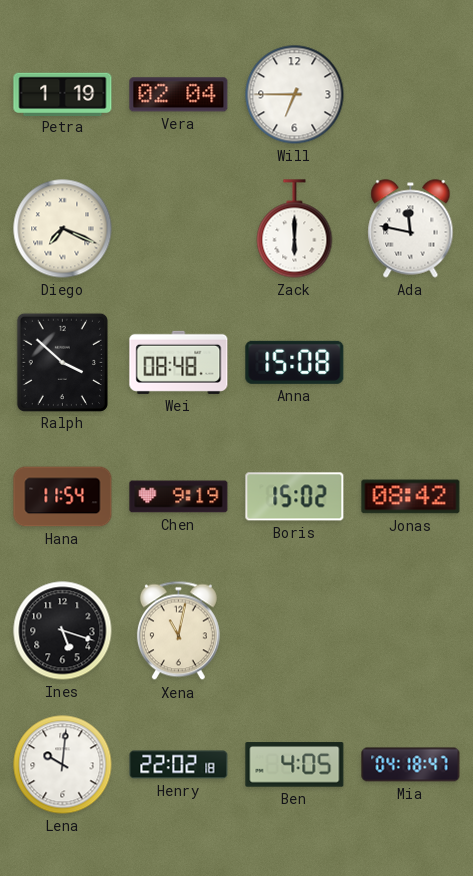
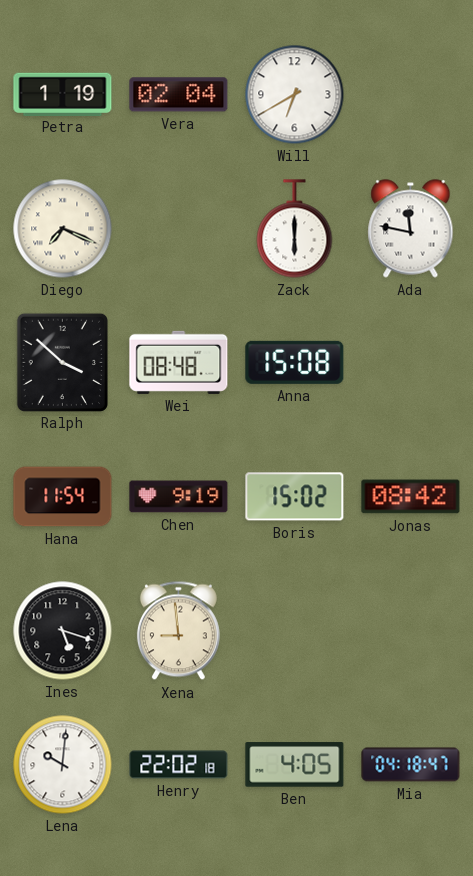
Will: 6:45 -> 6:40
Xena: 11:02 -> 8:59
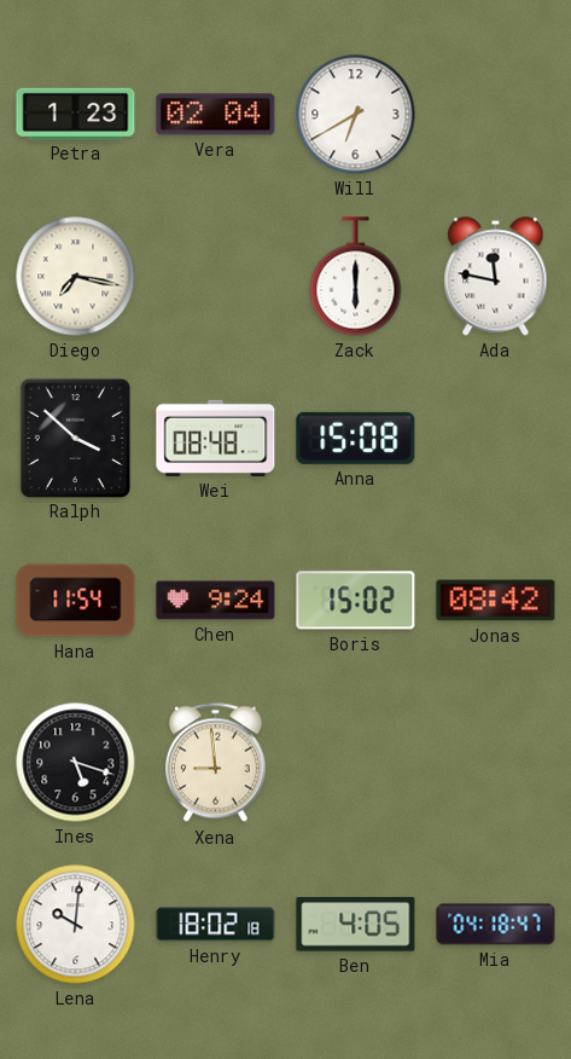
Petra: 1:19 -> 1:23
Diego: 7:19 -> 7:17
Chen: 9:19 -> 9:24
Henry: 22:02 -> 18:02
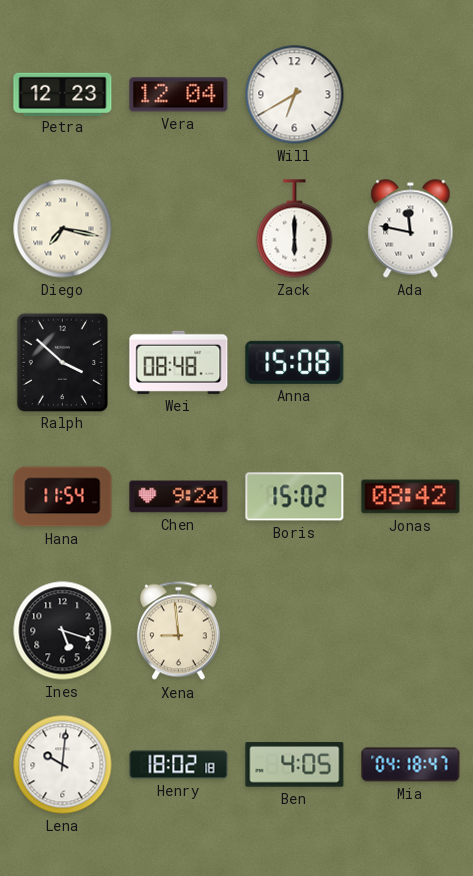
Petra: 1:23 -> 12:23
Vera: 02:04 -> 12:04
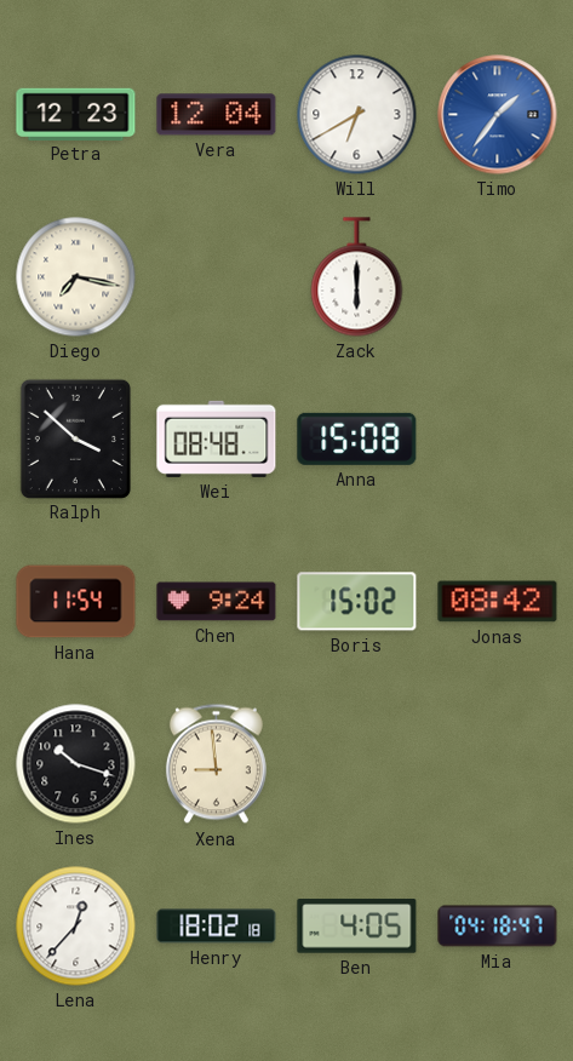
Timo: none -> 1:36
Ada: 11:47 -> none
Ines: 5:18 -> 10:18
Lena: 10:01 -> 12:37
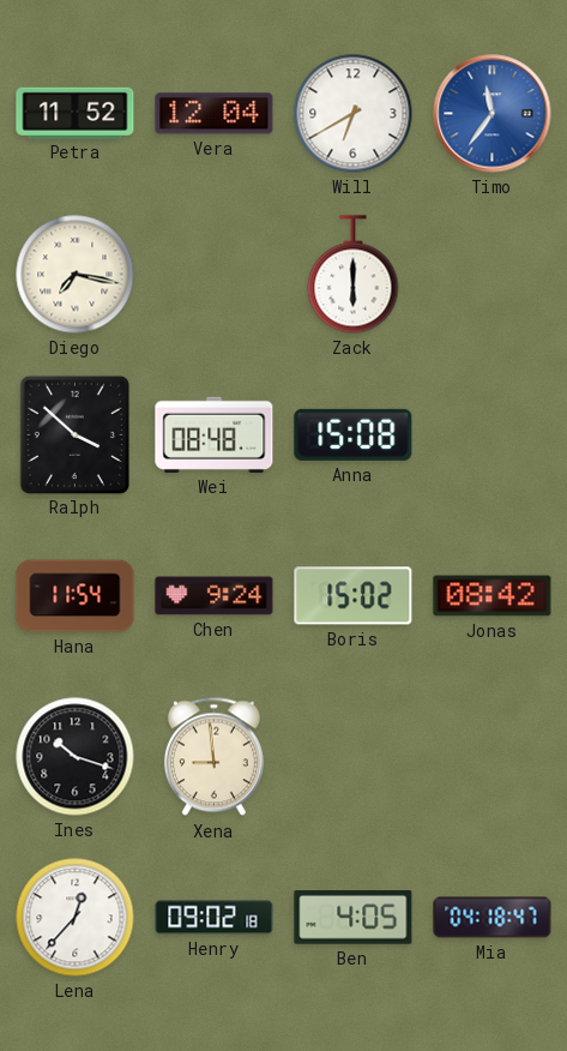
Petra: 12:23 -> 11:52
Timo: 1:36 -> 11:36
Henry: 18:02 -> 09:02
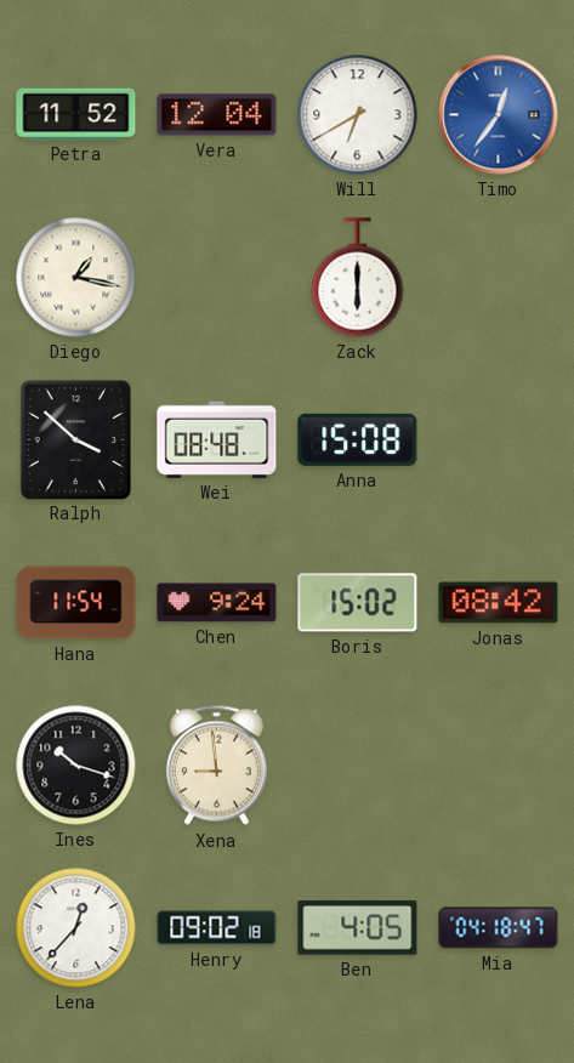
Timo: 11:36 -> 12:36
Diego: 7:17 -> 1:17
